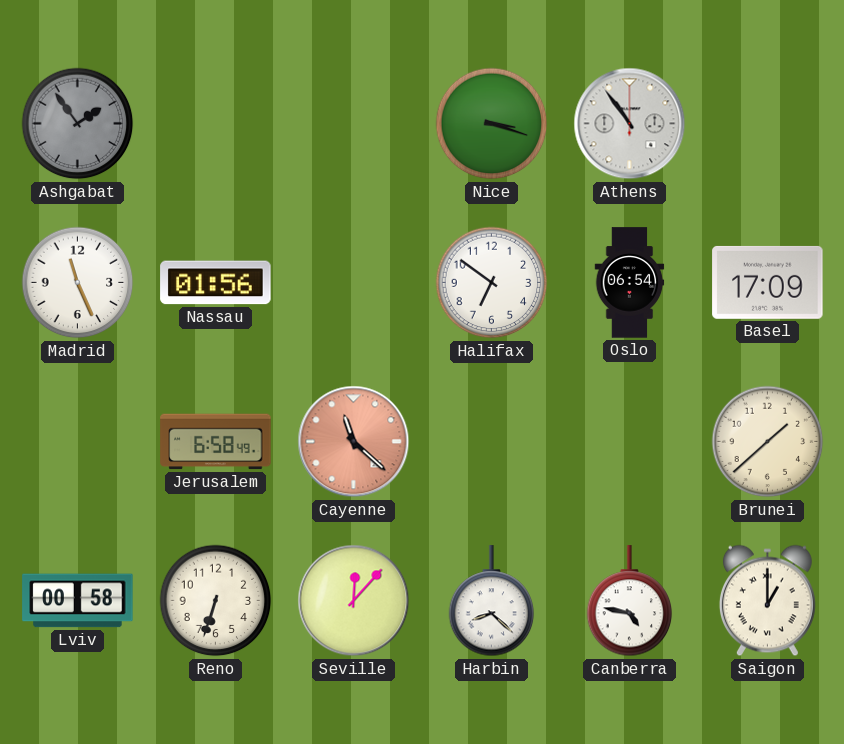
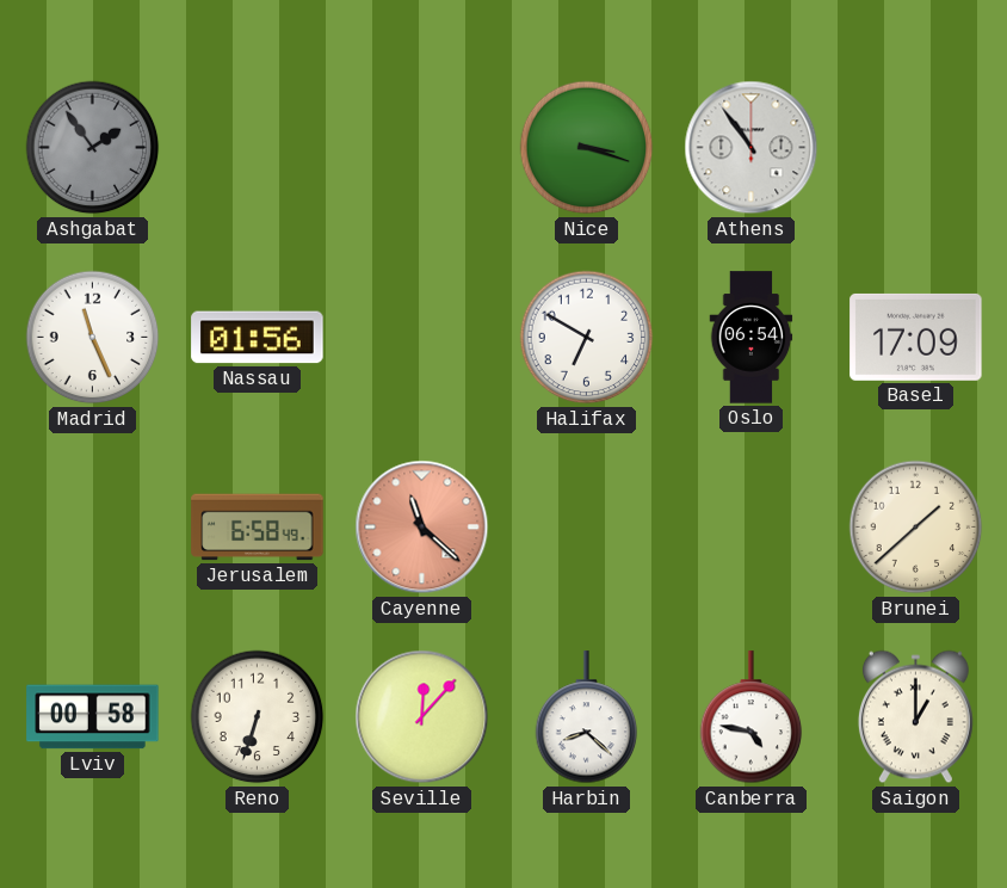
Halifax: 6:51 -> 6:50
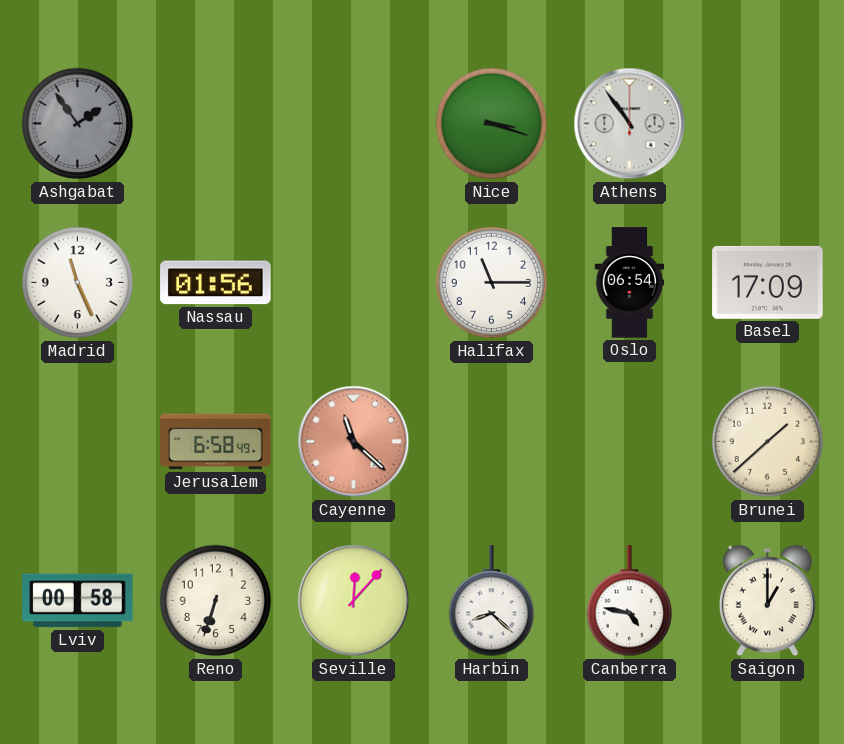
Halifax: 6:50 -> 11:15
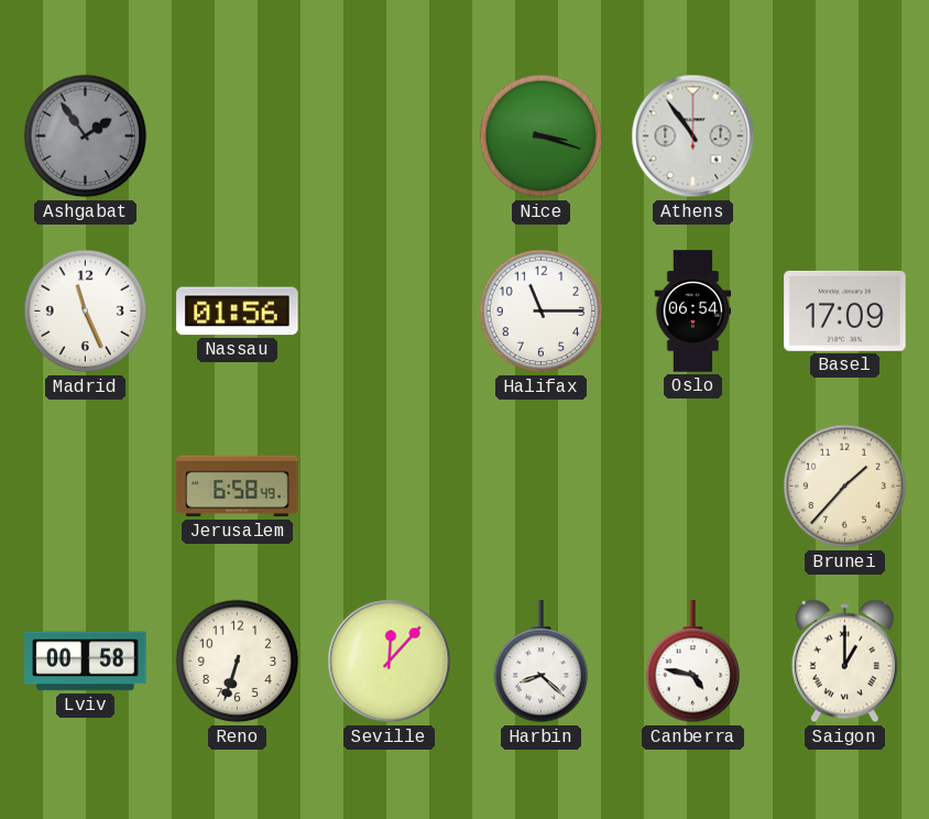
Cayenne: 11:22 -> none
Brunei: 1:38 -> 1:37
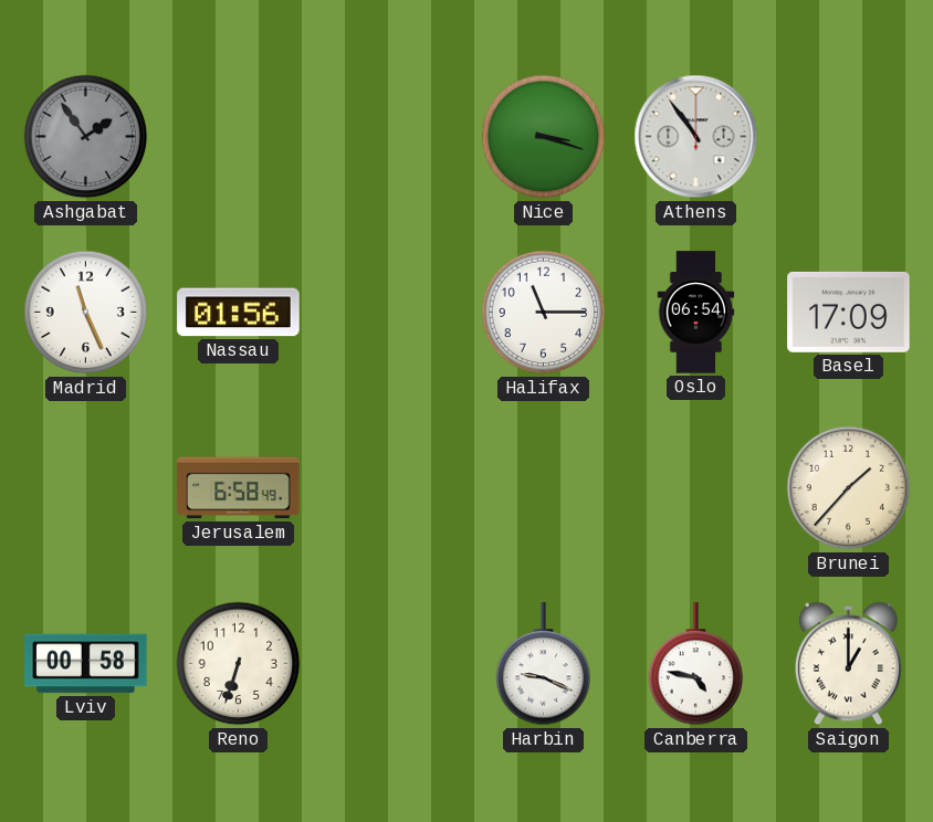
Seville: 12:07 -> none
Harbin: 8:22 -> 9:19
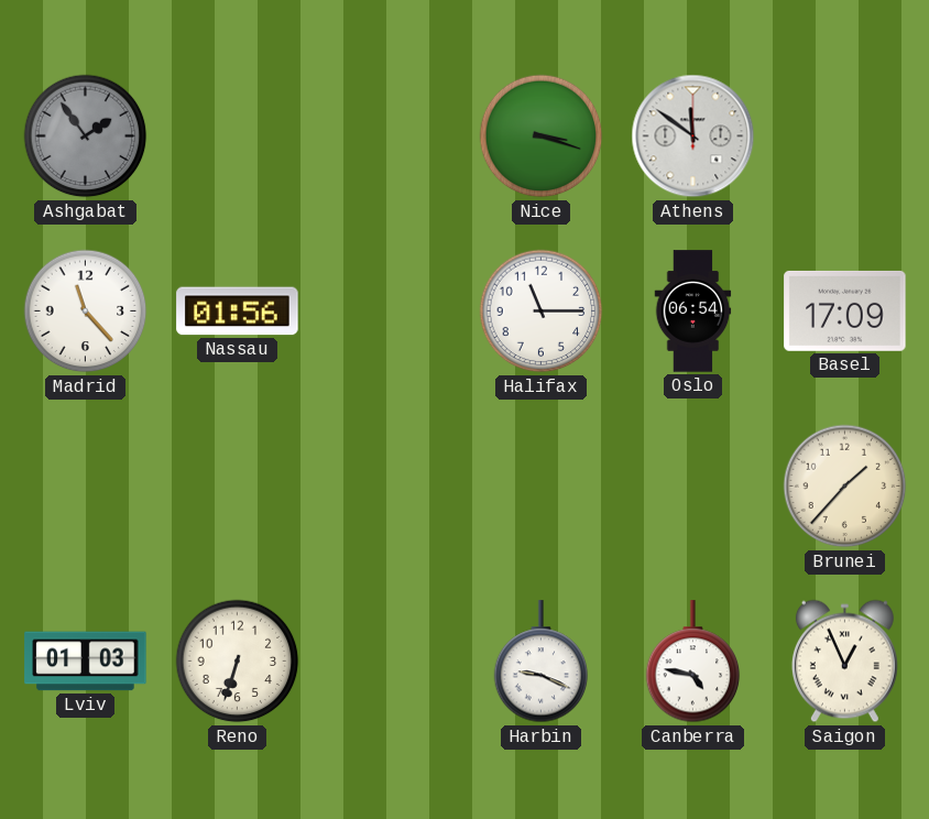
Athens: 10:54 -> 11:51
Madrid: 11:26 -> 11:23
Jerusalem: 6:58 -> none
Lviv: 00:58 -> 01:03
Saigon: 1:00 -> 12:56
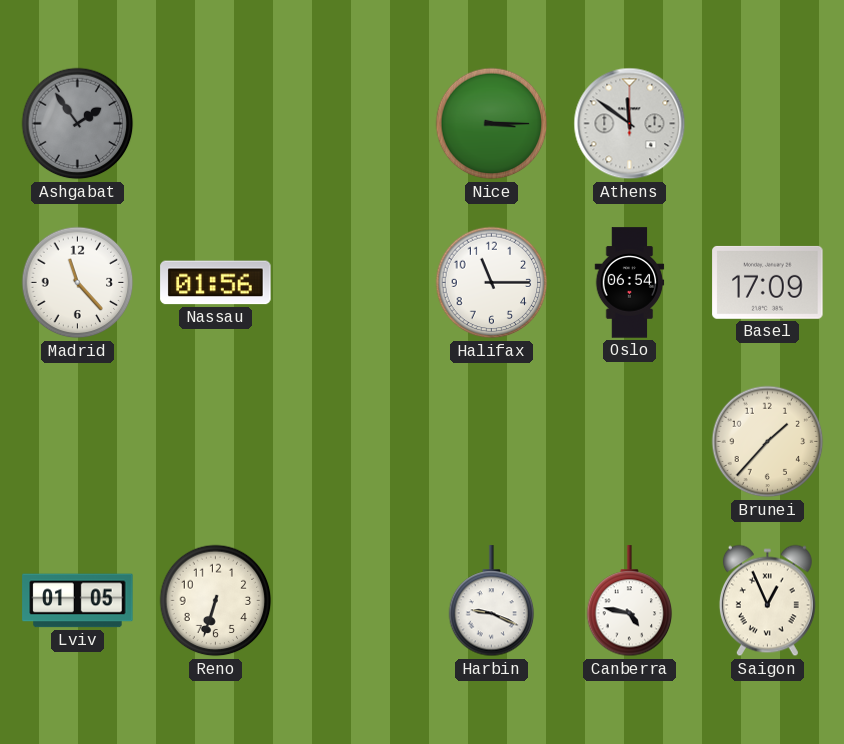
Nice: 3:18 -> 3:15
Lviv: 01:03 -> 01:05
